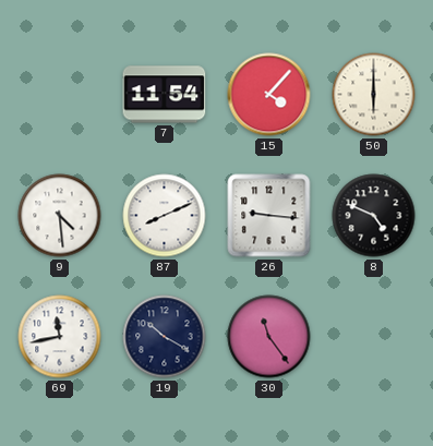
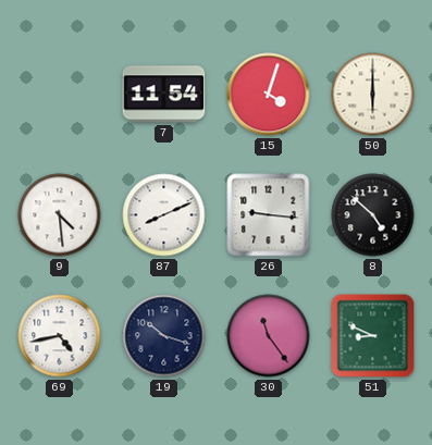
15: 4:07 -> 4:03
8: 4:49 -> 4:52
69: 11:43 -> 4:43
19: 10:20 -> 10:18
51: none -> 8:49
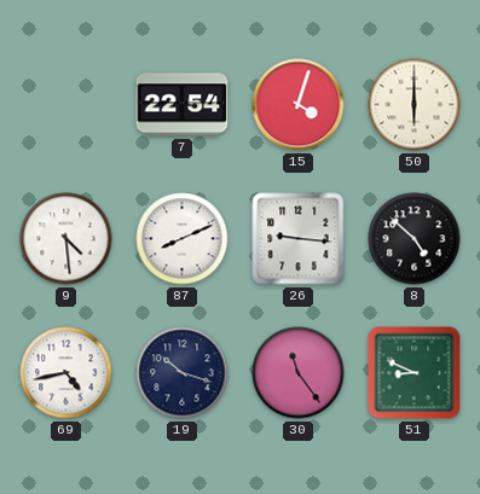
7: 11:54 -> 22:54
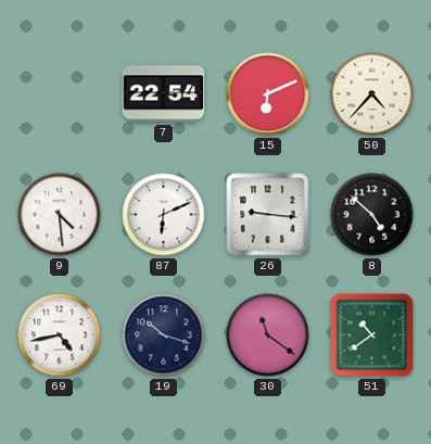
15: 4:03 -> 6:11
50: 6:00 -> 4:37
87: 8:11 -> 6:11
30: 11:24 -> 11:21
51: 8:49 -> 10:39
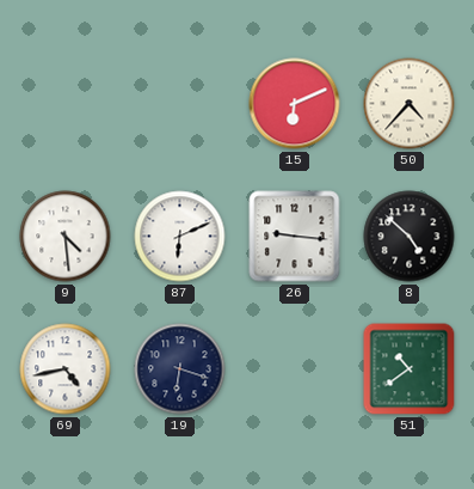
7: 22:54 -> none
19: 10:18 -> 6:18
30: 11:21 -> none
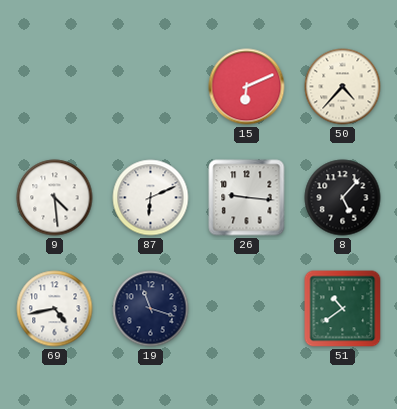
8: 4:52 -> 5:07
19: 6:18 -> 11:18
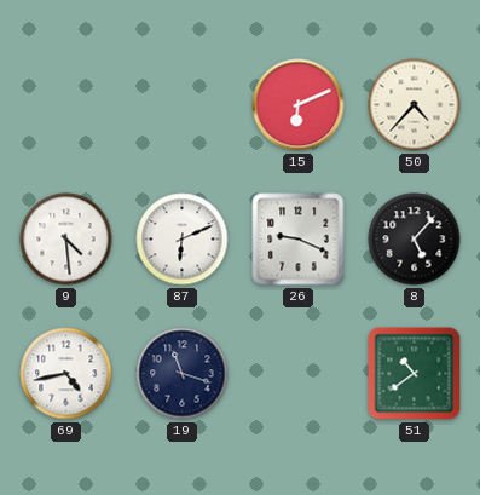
26: 9:16 -> 9:19
